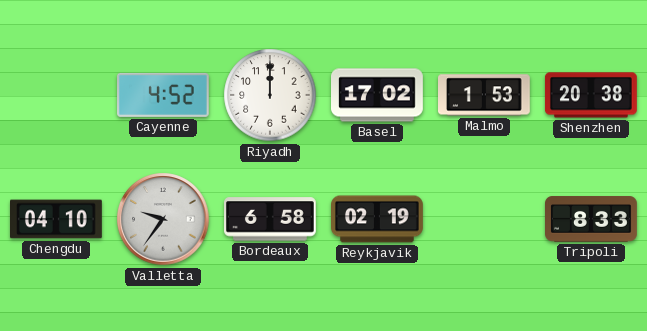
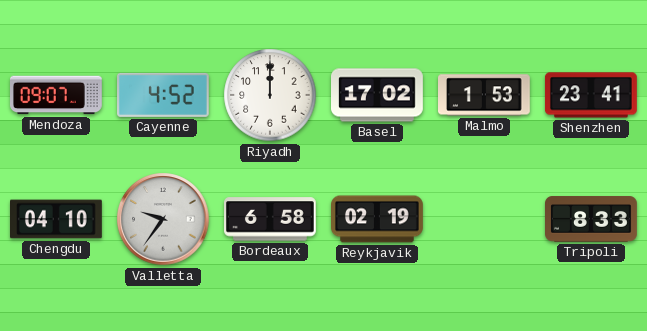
Mendoza: none -> 09:07
Shenzhen: 20:38 -> 23:41
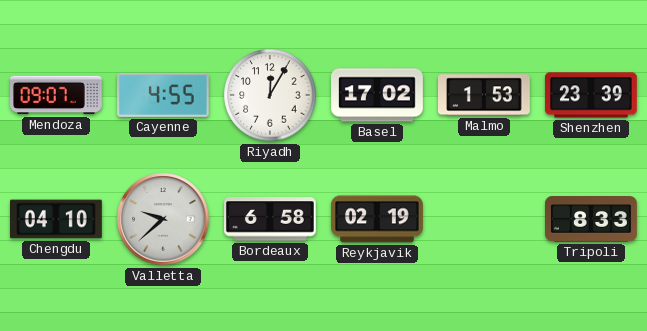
Cayenne: 4:52 -> 4:55
Riyadh: 12:00 -> 12:05
Shenzhen: 23:41 -> 23:39
Valletta: 9:36 -> 9:38
